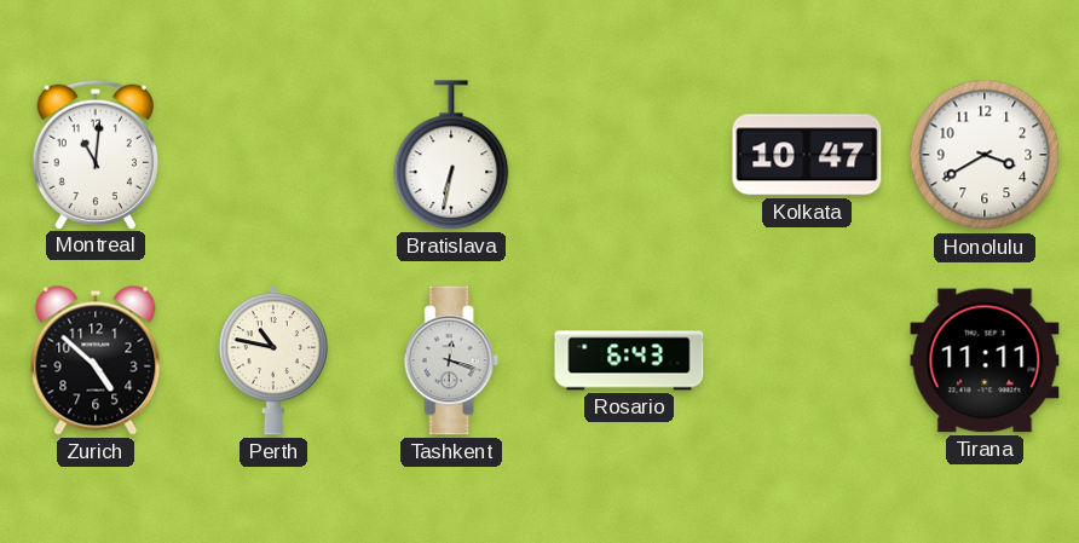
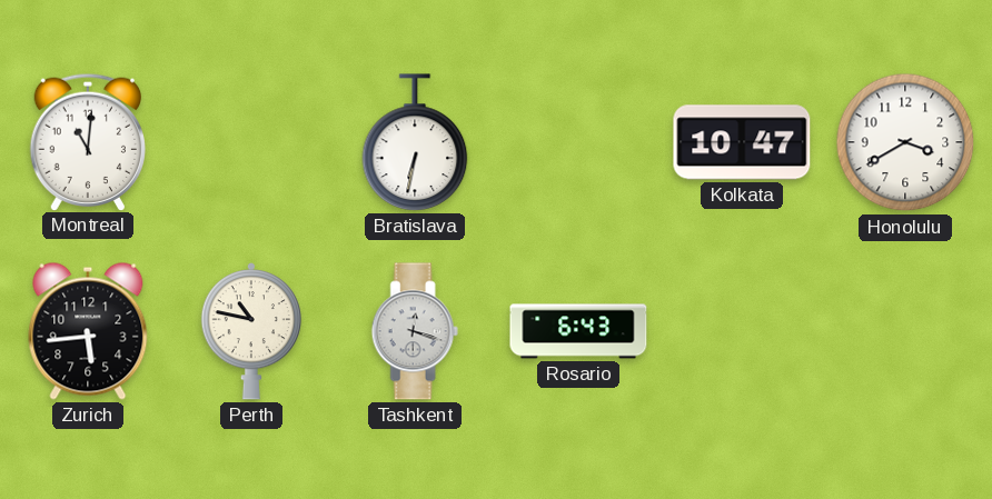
Zurich: 4:52 -> 5:44
Tirana: 11:11 -> none
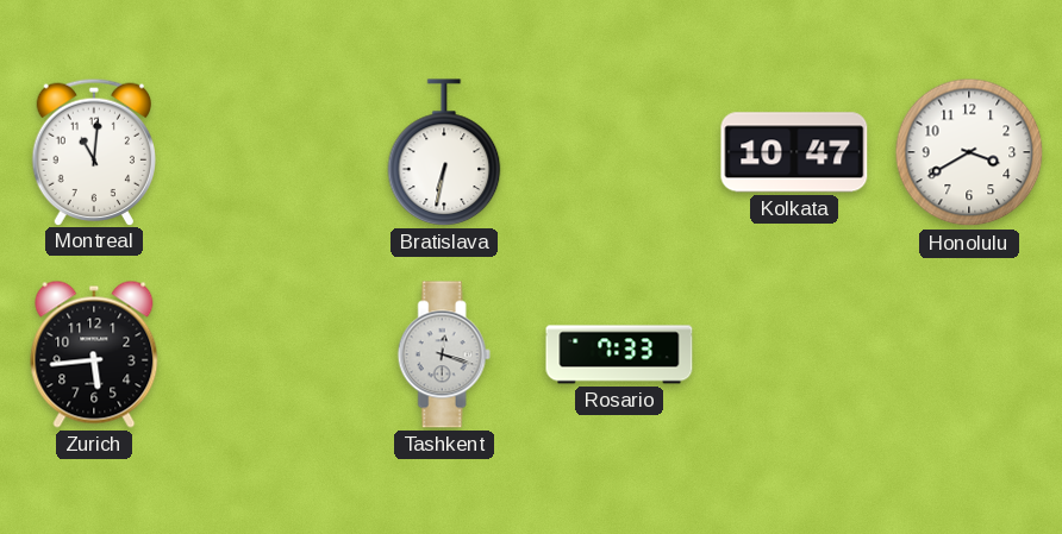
Perth: 10:47 -> none
Rosario: 6:43 -> 7:33
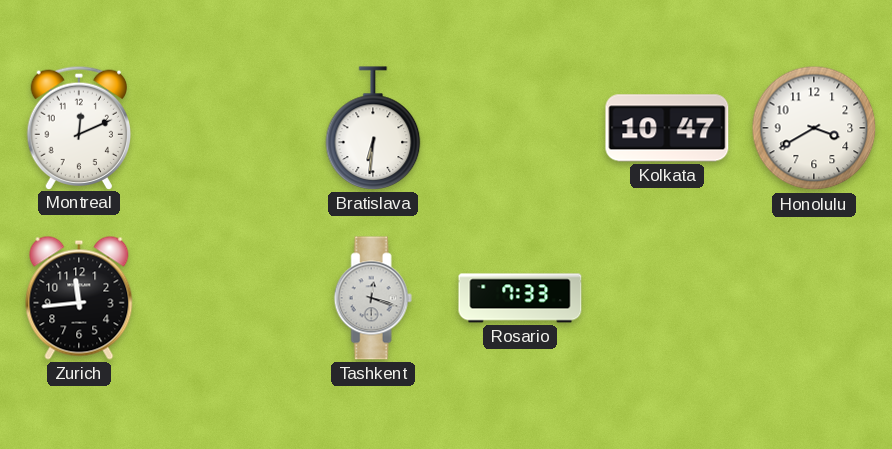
Montreal: 11:01 -> 12:11
Bratislava: 6:32 -> 6:31
Zurich: 5:44 -> 11:44
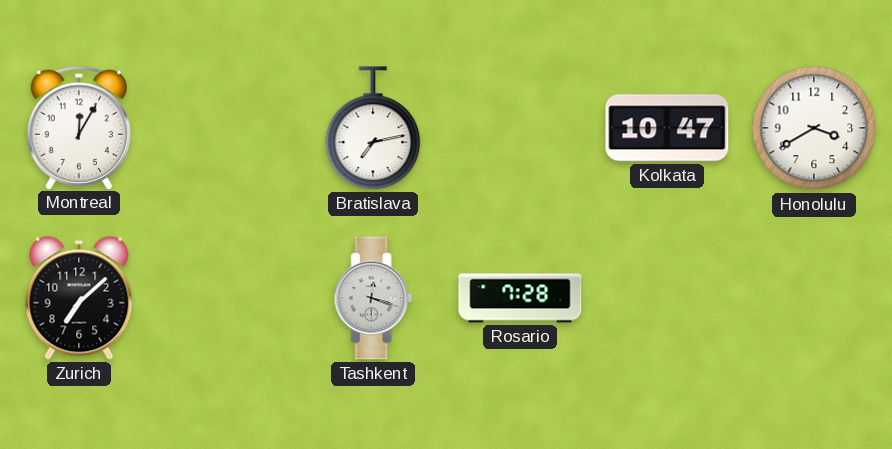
Montreal: 12:11 -> 12:05
Bratislava: 6:31 -> 7:13
Zurich: 11:44 -> 7:08
Rosario: 7:33 -> 7:28
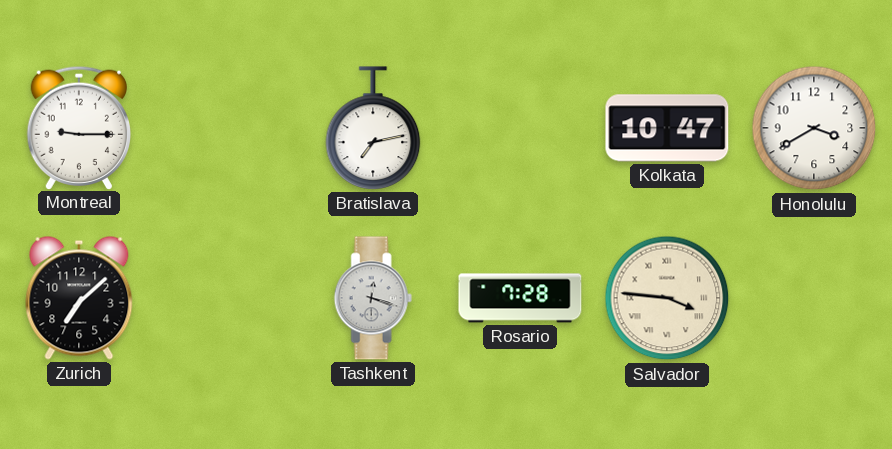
Montreal: 12:05 -> 9:15
Salvador: none -> 3:46
